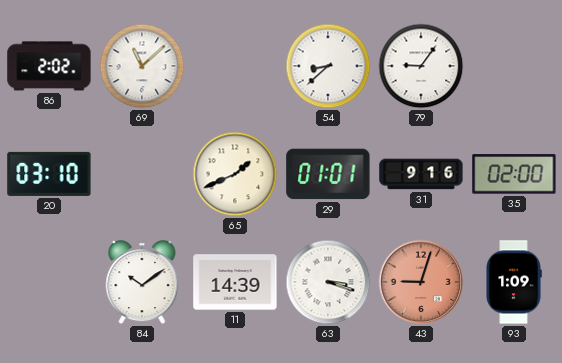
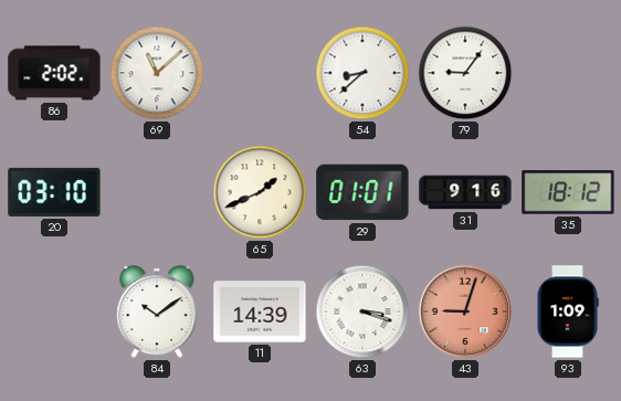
35: 02:00 -> 18:12
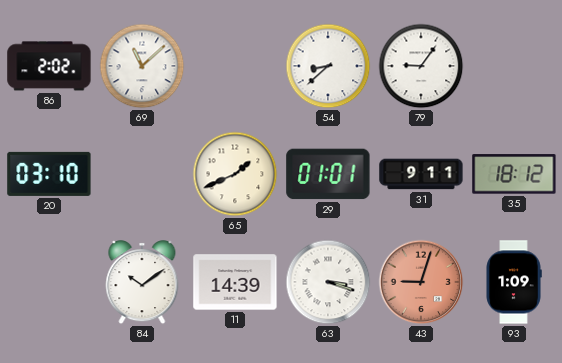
31: 9:16 -> 9:11
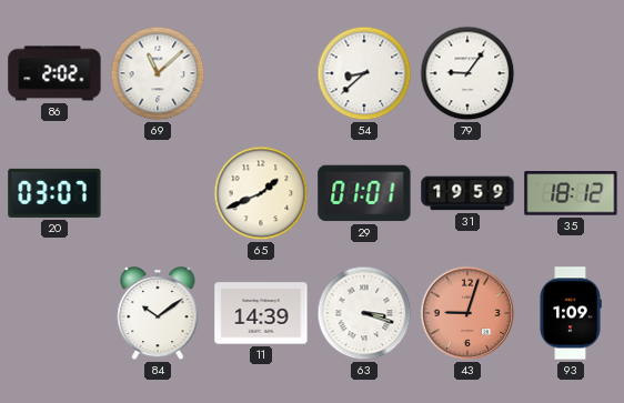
20: 03:10 -> 03:07
31: 9:11 -> 19:59
